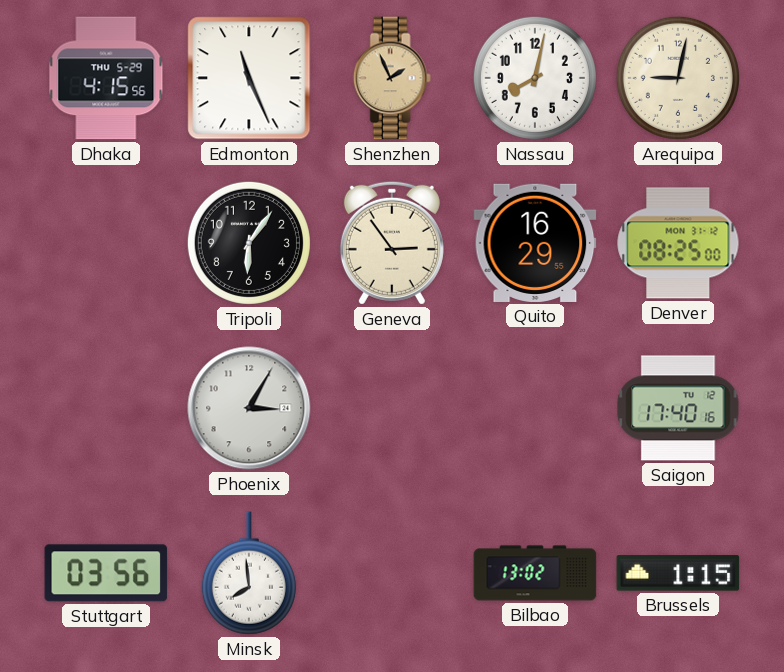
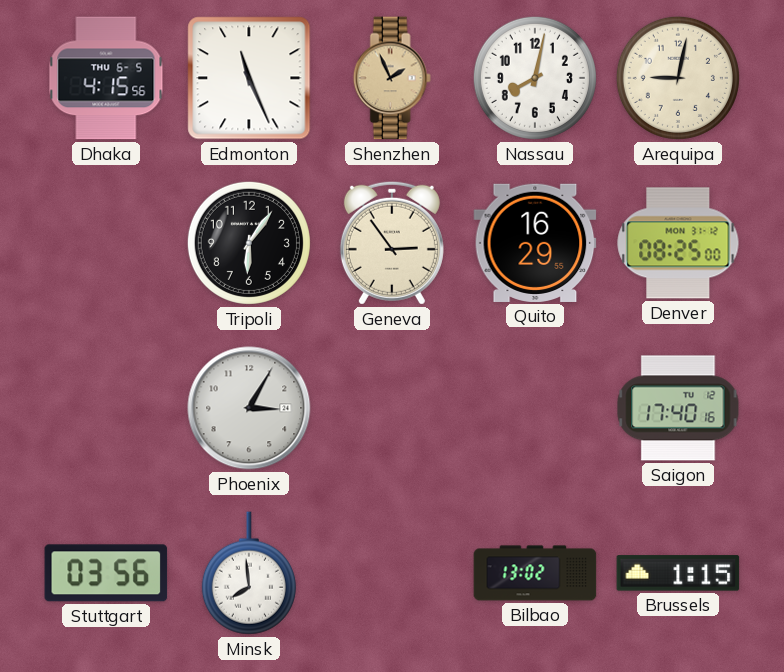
Dhaka date: THU 5-29 -> THU 6-5
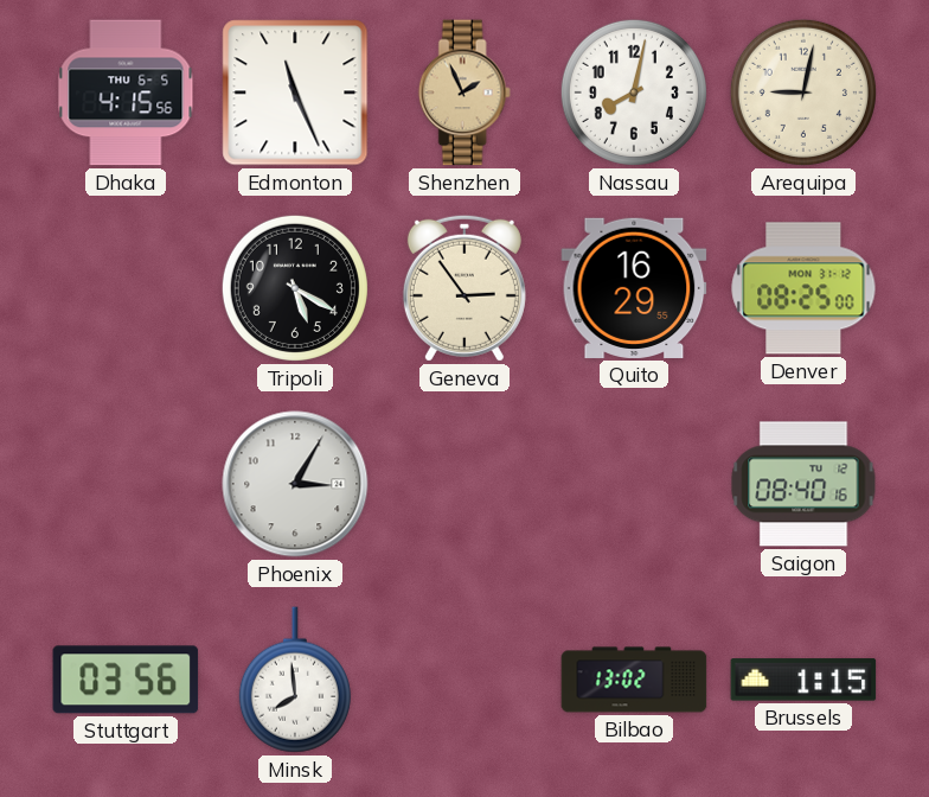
Tripoli: 6:06 -> 5:20
Saigon: 17:40 -> 08:40
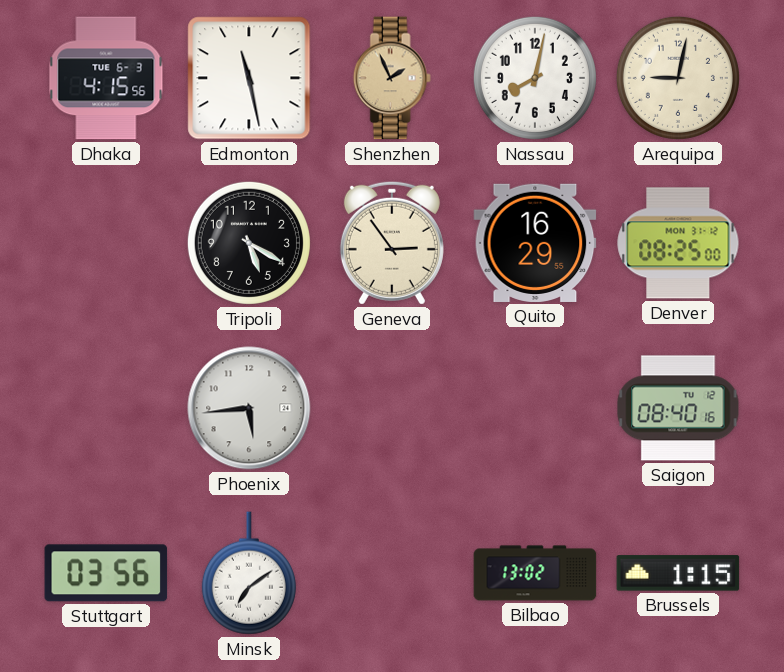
Dhaka date: THU 6-5 -> TUE 6-3
Edmonton: 11:26 -> 11:28
Phoenix: 3:05 -> 5:44
Minsk: 7:59 -> 7:09
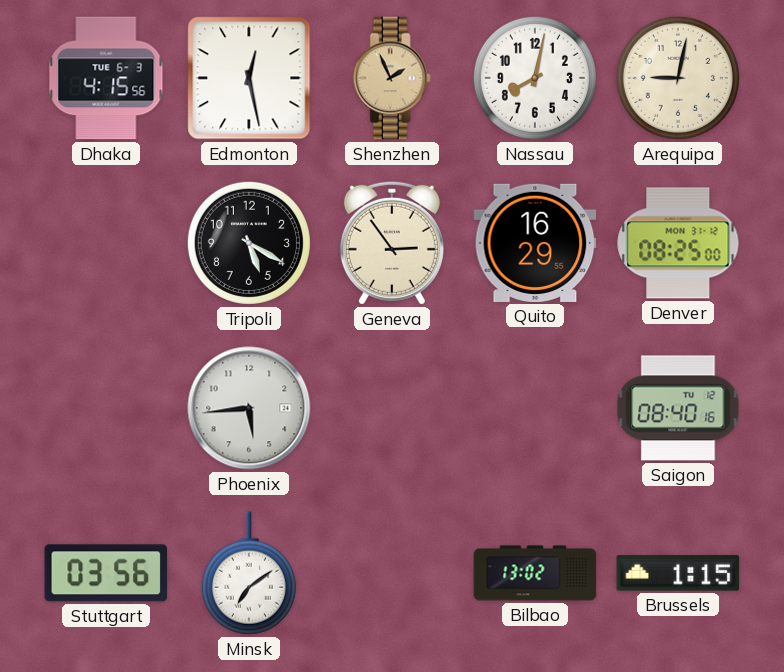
Edmonton: 11:28 -> 12:28
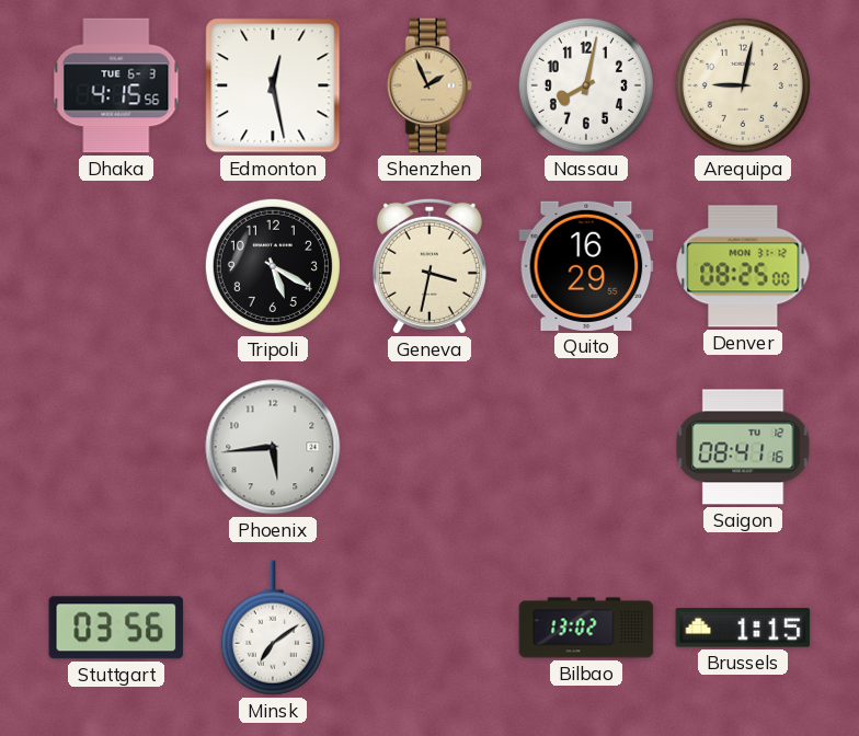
Geneva: 2:54 -> 3:32
Saigon: 08:40 -> 08:41
